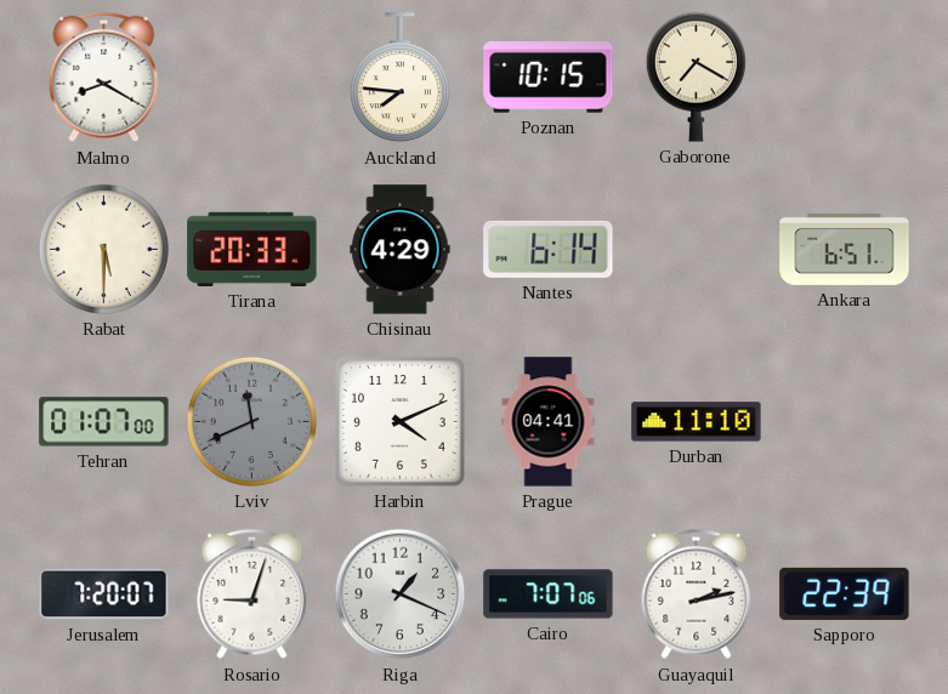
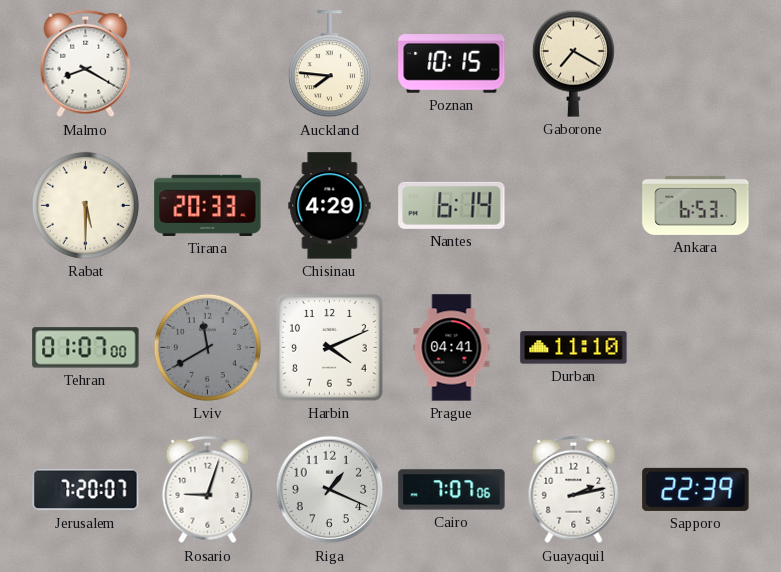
Ankara: 6:51 -> 6:53
Lviv: 11:41 -> 11:40
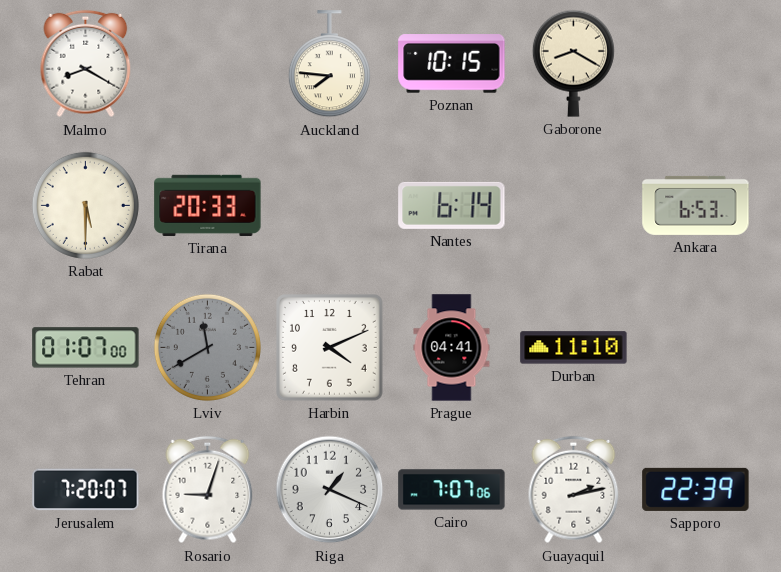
Gaborone: 7:20 -> 8:20
Chisinau: 4:29 -> none
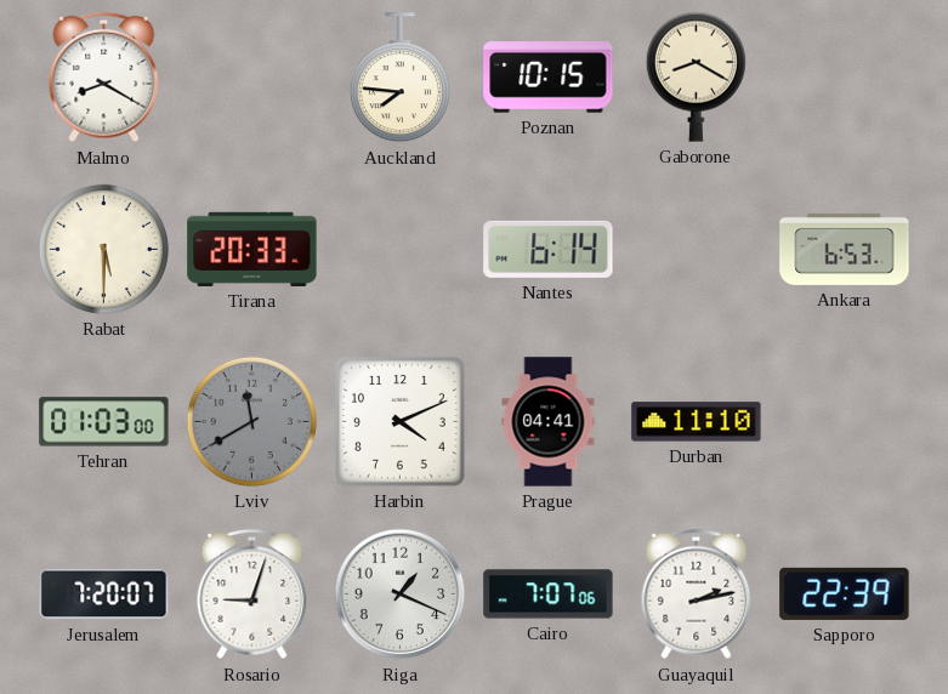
Tehran: 01:07 -> 01:03
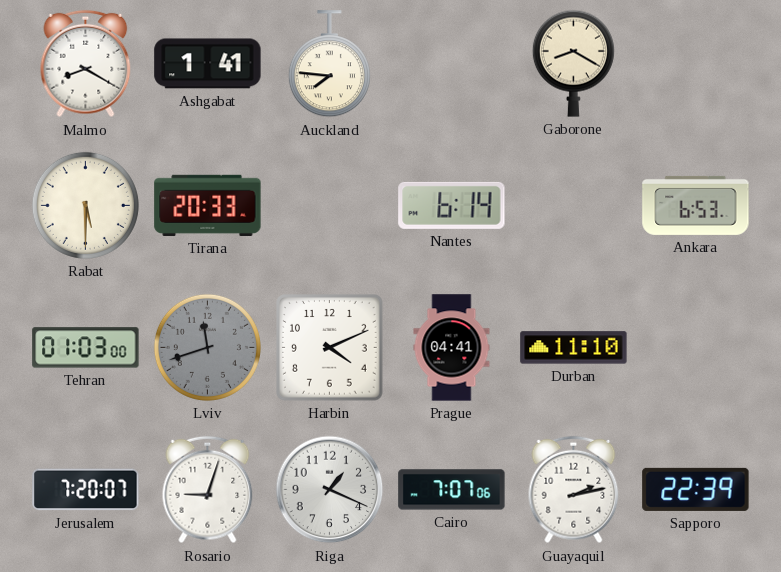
Ashgabat: none -> 1:41
Poznan: 10:15 -> none
Lviv: 11:40 -> 11:42
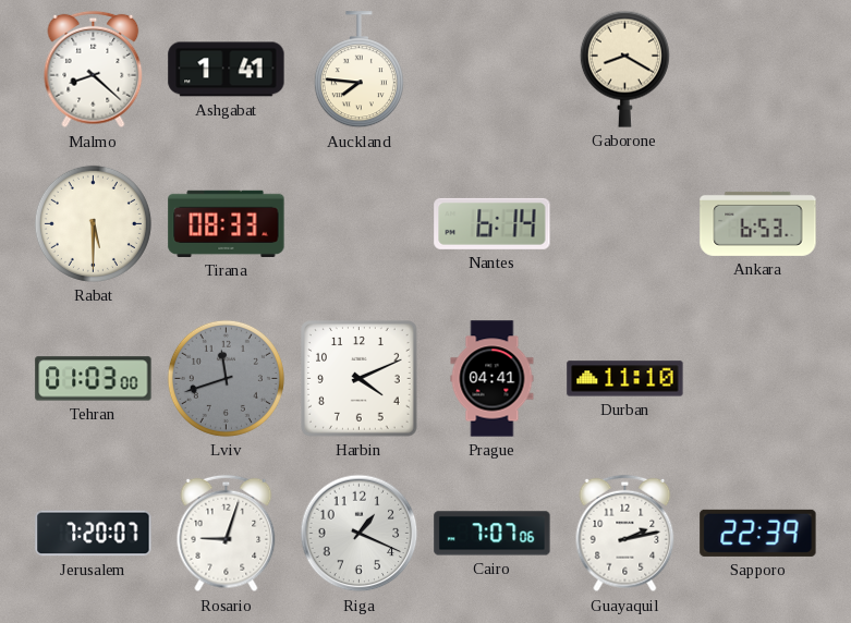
Malmo: 8:20 -> 8:22
Tirana: 20:33 -> 08:33
